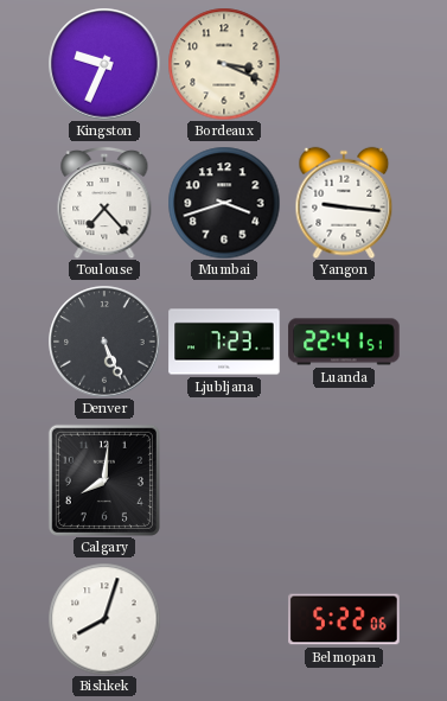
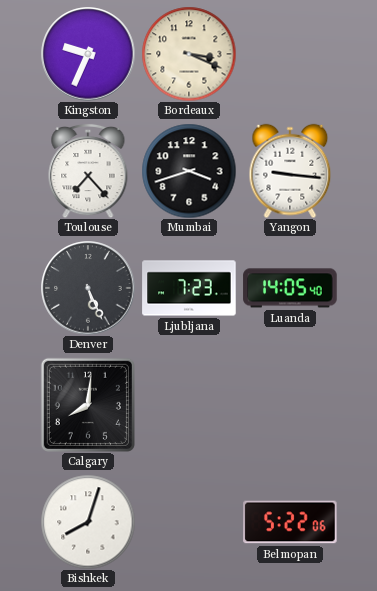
Luanda: 22:41 -> 14:05
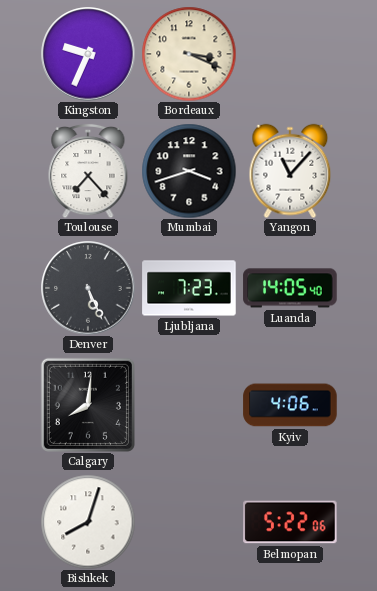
Yangon: 9:16 -> 11:07
Kyiv: none -> 4:06
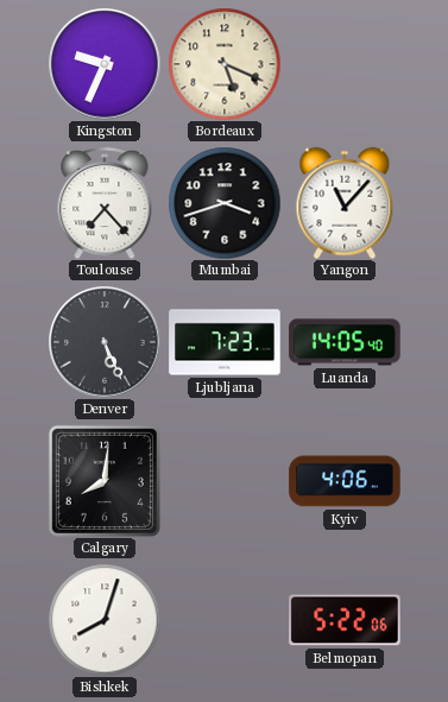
Bordeaux: 3:19 -> 5:19
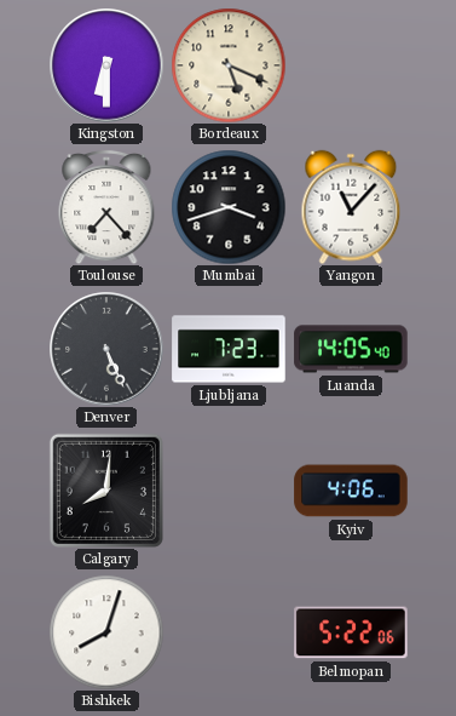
Kingston: 9:34 -> 6:30
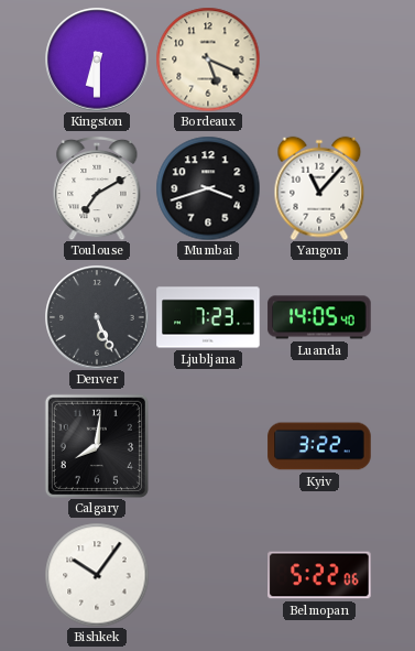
Toulouse: 7:23 -> 7:10
Kyiv: 4:06 -> 3:22
Bishkek: 8:03 -> 10:06
